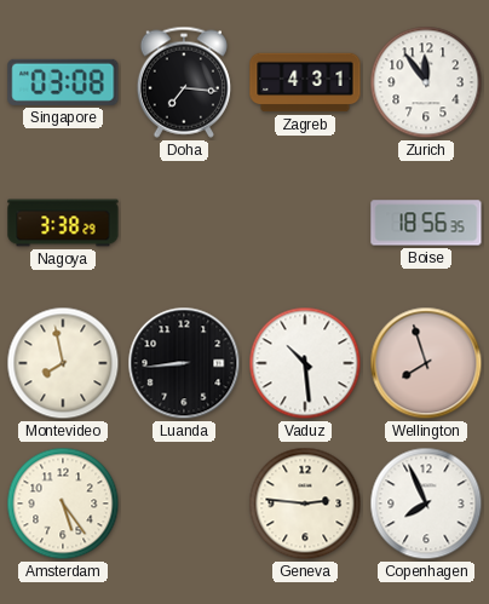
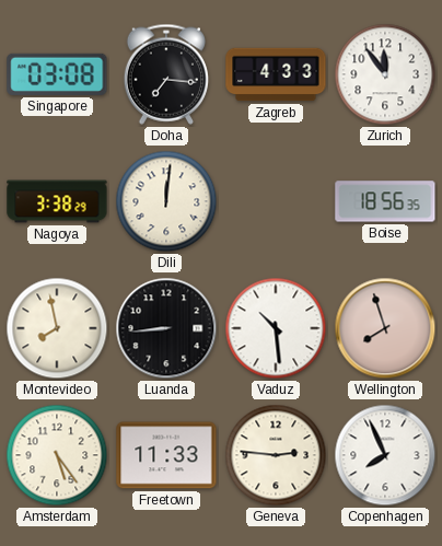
Zagreb: 4:31 -> 4:33
Dili: none -> 12:01
Freetown: none -> 11:33
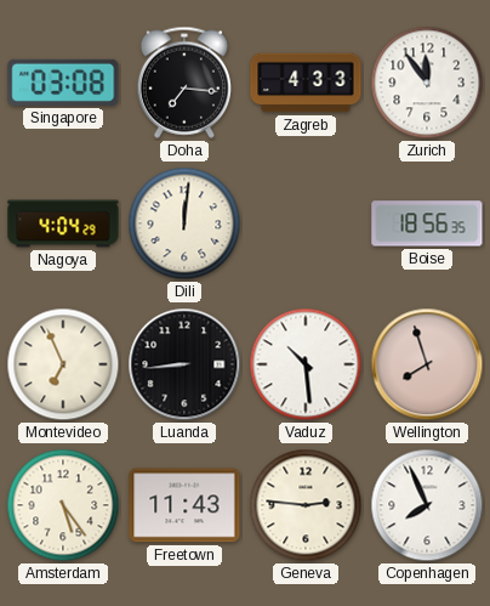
Nagoya: 3:38 -> 4:04
Montevideo: 7:58 -> 6:56
Freetown: 11:33 -> 11:43
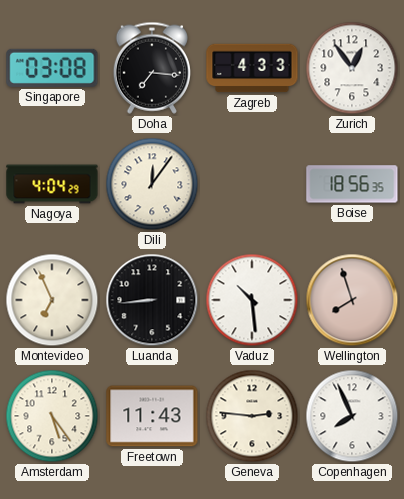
Zurich: 11:54 -> 12:54
Dili: 12:01 -> 12:06
